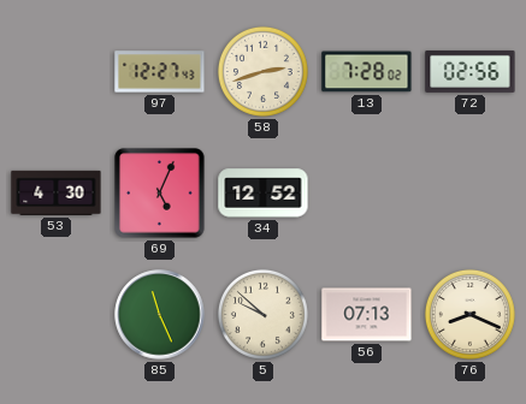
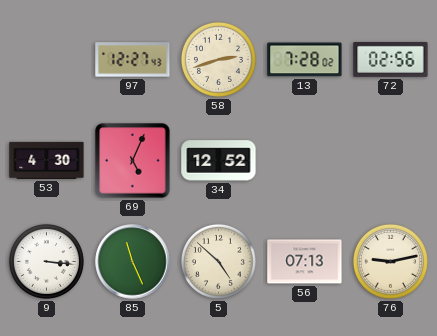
9: none -> 3:16
5: 9:52 -> 4:52
76: 8:19 -> 9:13
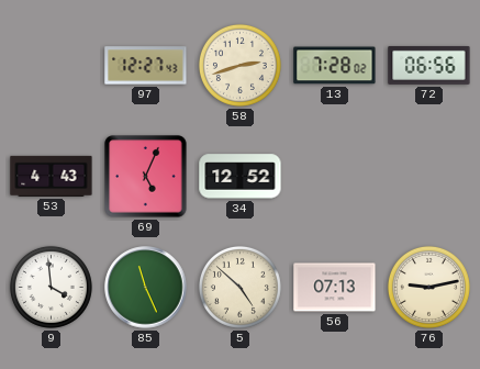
72: 02:56 -> 06:56
53: 4:30 -> 4:43
9: 3:16 -> 3:59
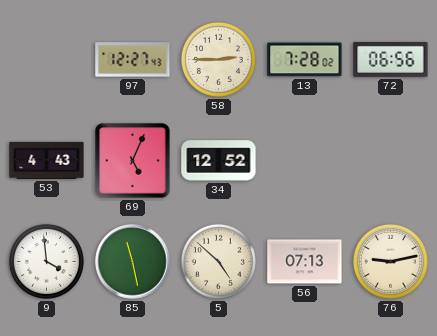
58: 2:42 -> 2:45
85: 11:26 -> 11:28
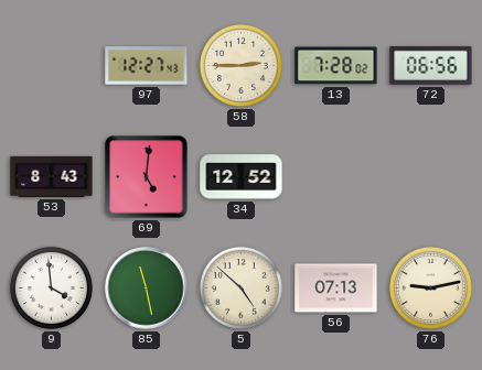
53: 4:43 -> 8:43
69: 5:04 -> 5:01
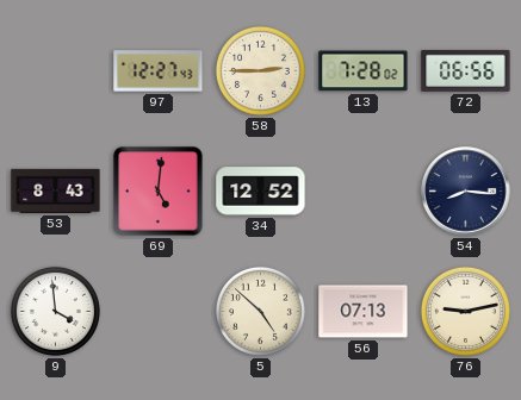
54: none -> 8:16
85: 11:28 -> none
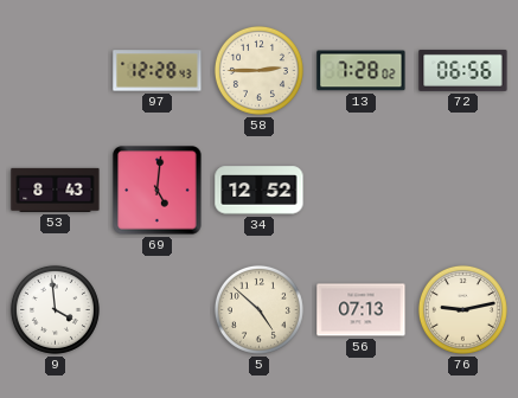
97: 12:27 -> 12:28
54: 8:16 -> none
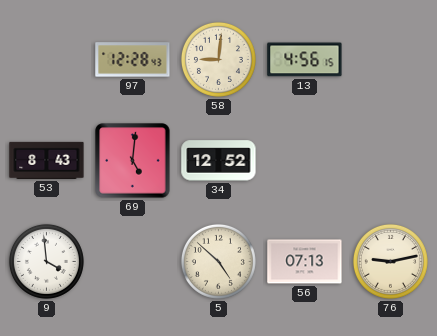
58: 2:45 -> 9:01
13: 7:28 -> 4:56
72: 06:56 -> none
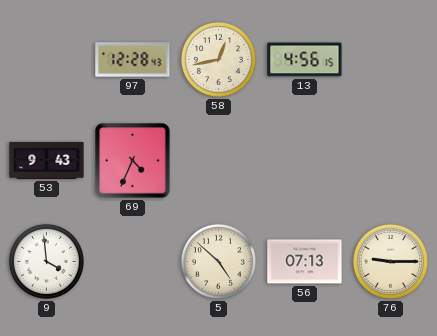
58: 9:01 -> 12:43
53: 8:43 -> 9:43
69: 5:01 -> 4:34
34: 12:52 -> none
76: 9:13 -> 9:15
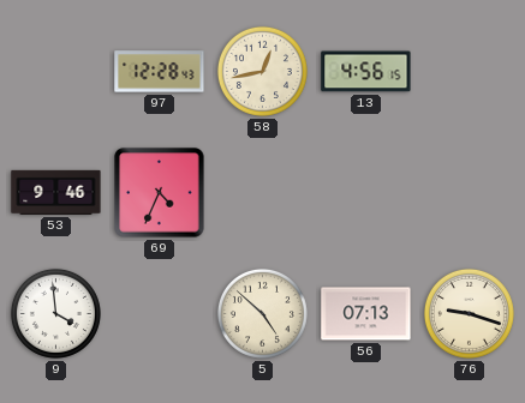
53: 9:43 -> 9:46
76: 9:15 -> 9:18
